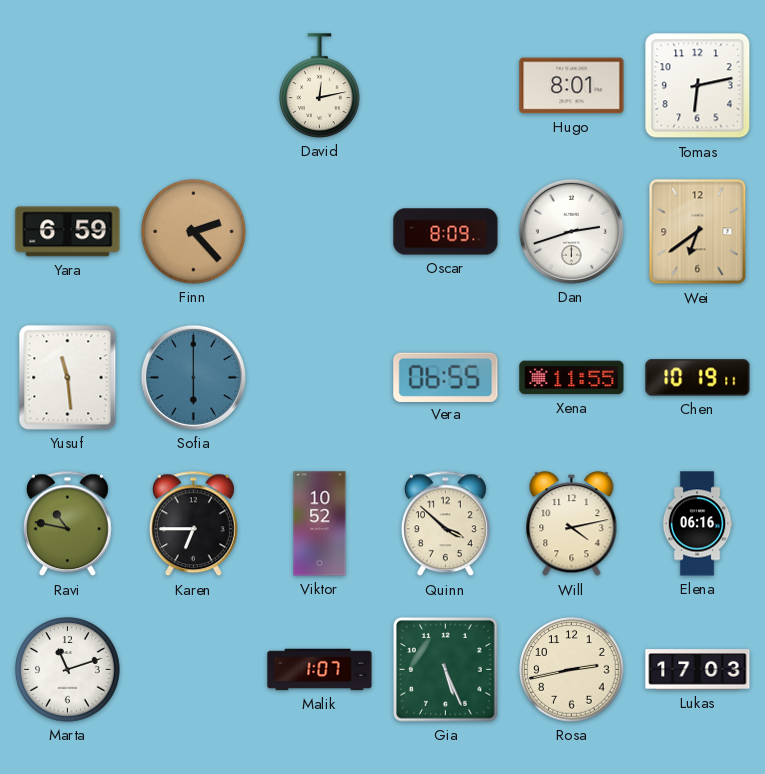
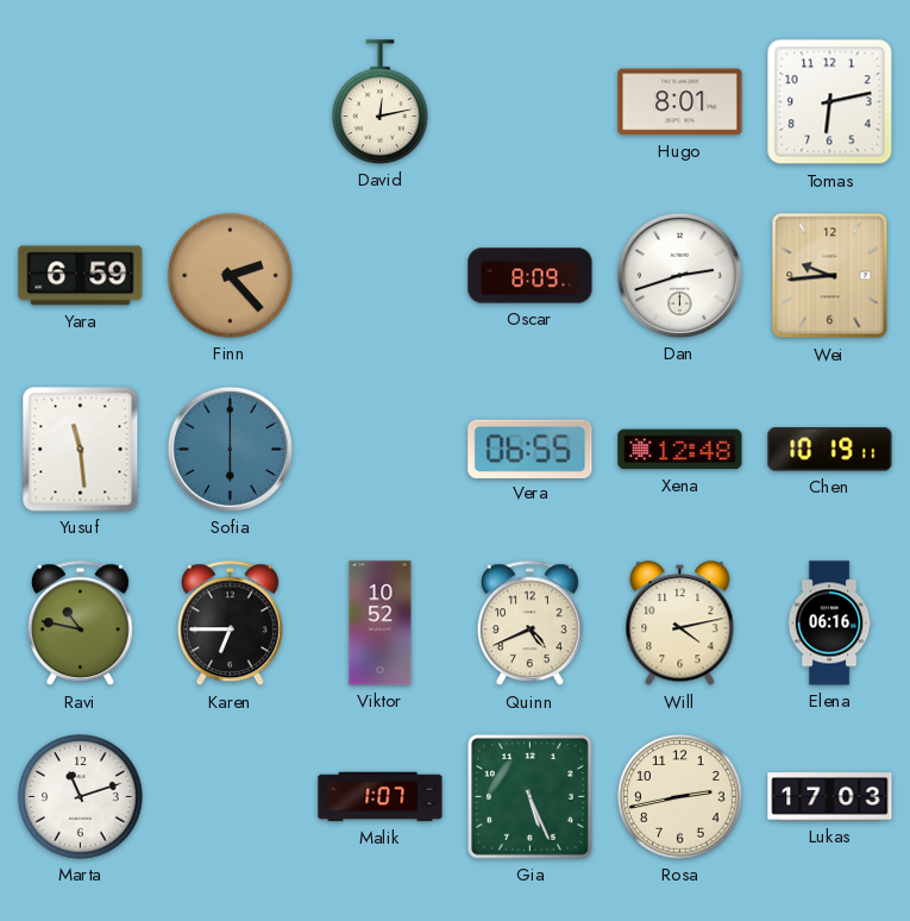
Wei: 6:39 -> 9:44
Xena: 11:55 -> 12:48
Quinn: 3:52 -> 4:41
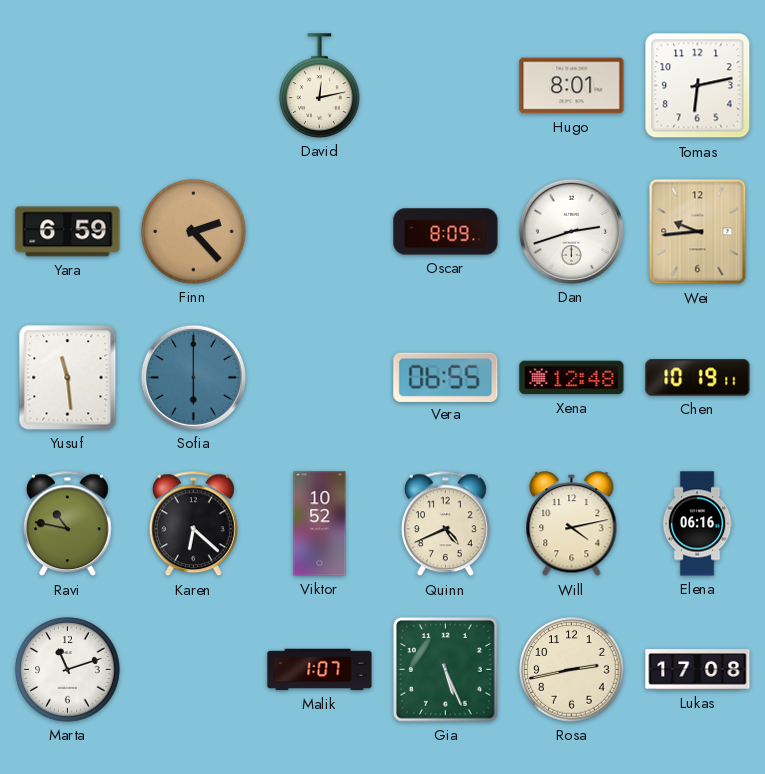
Karen: 6:45 -> 6:22
Lukas: 17:03 -> 17:08
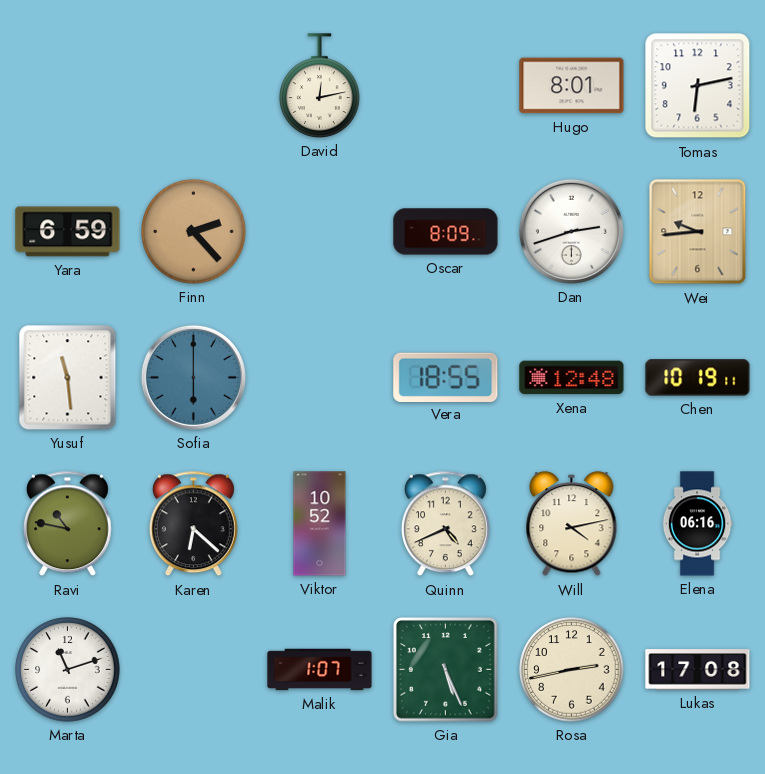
Vera: 06:55 -> 18:55
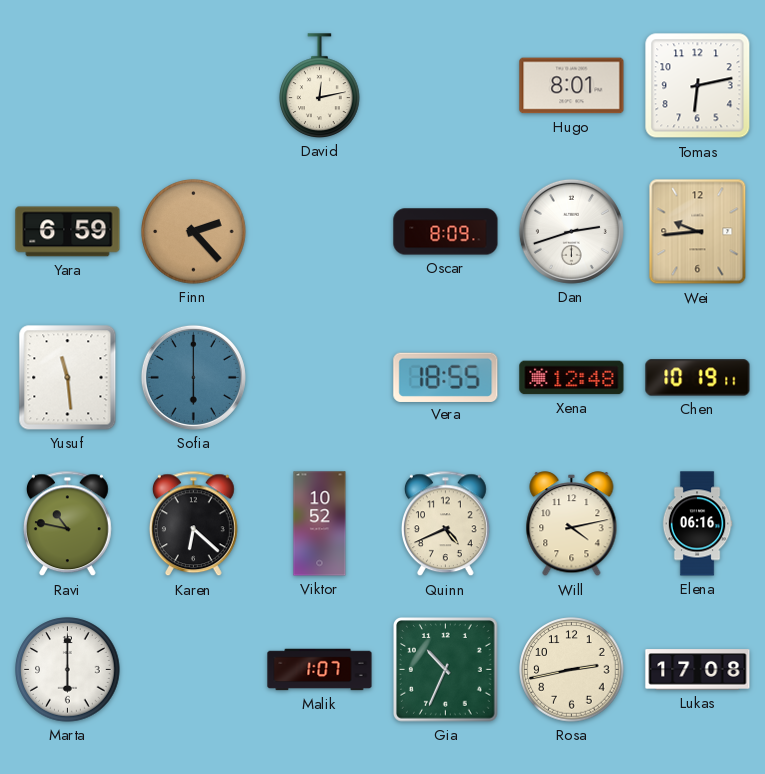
Marta: 11:12 -> 6:00
Gia: 5:26 -> 10:34
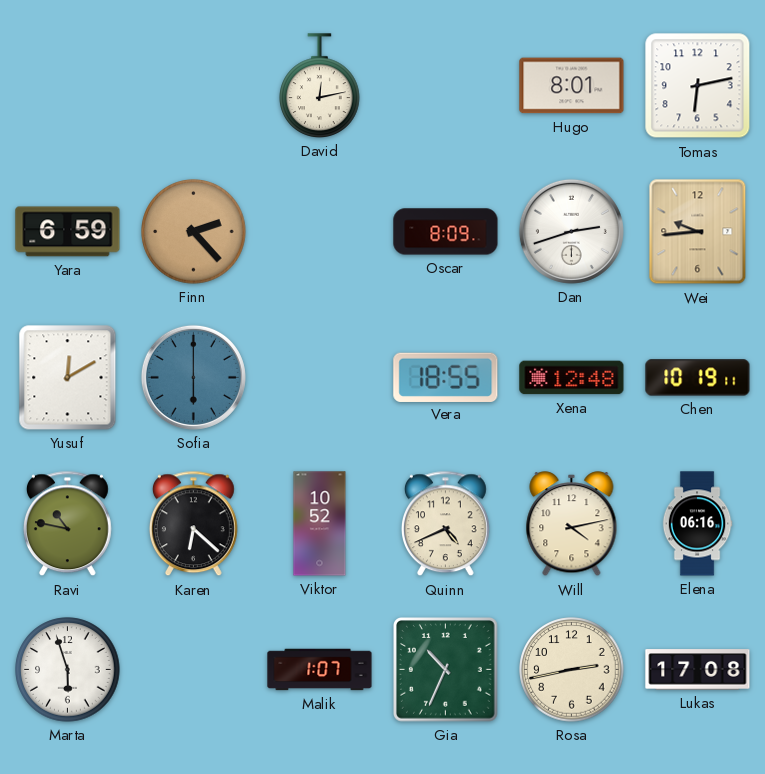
Yusuf: 11:29 -> 12:10
Marta: 6:00 -> 5:57
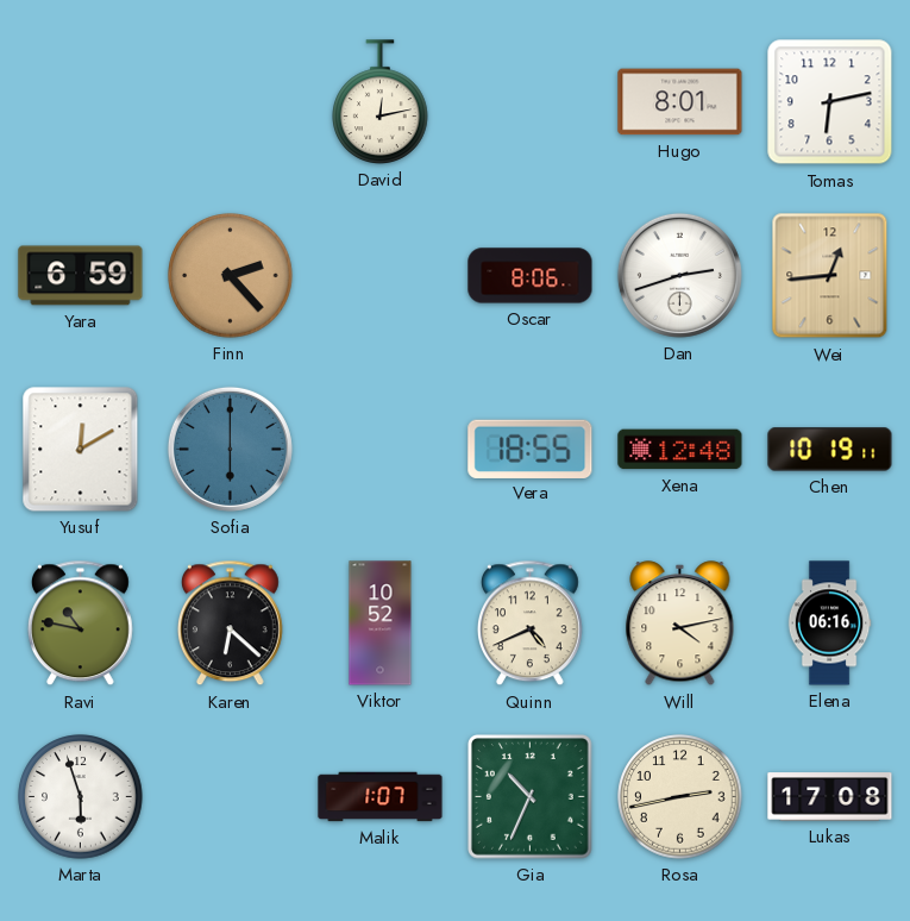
Oscar: 8:09 -> 8:06
Wei: 9:44 -> 12:44
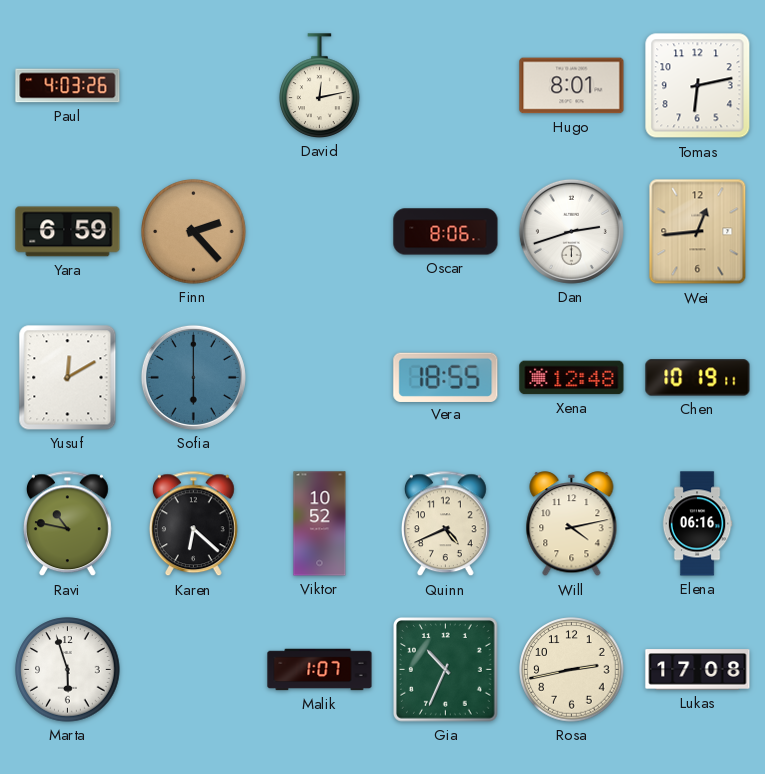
Paul: none -> 4:03
